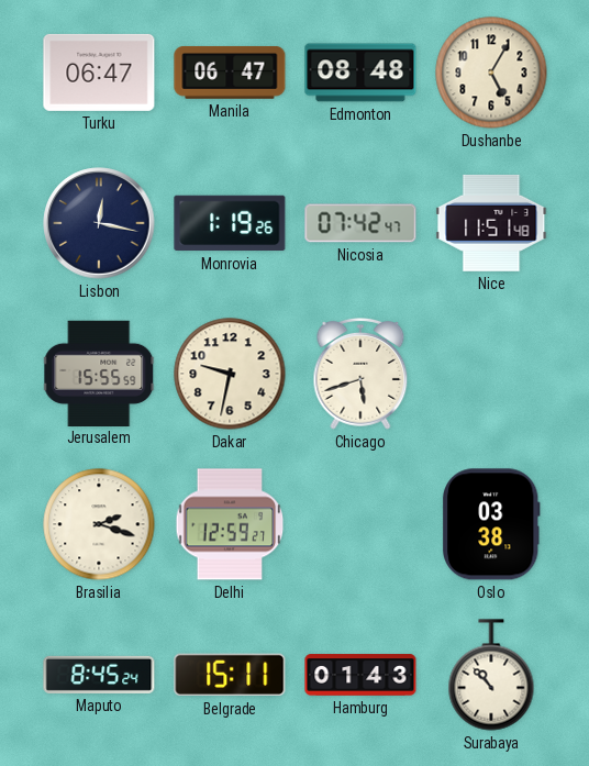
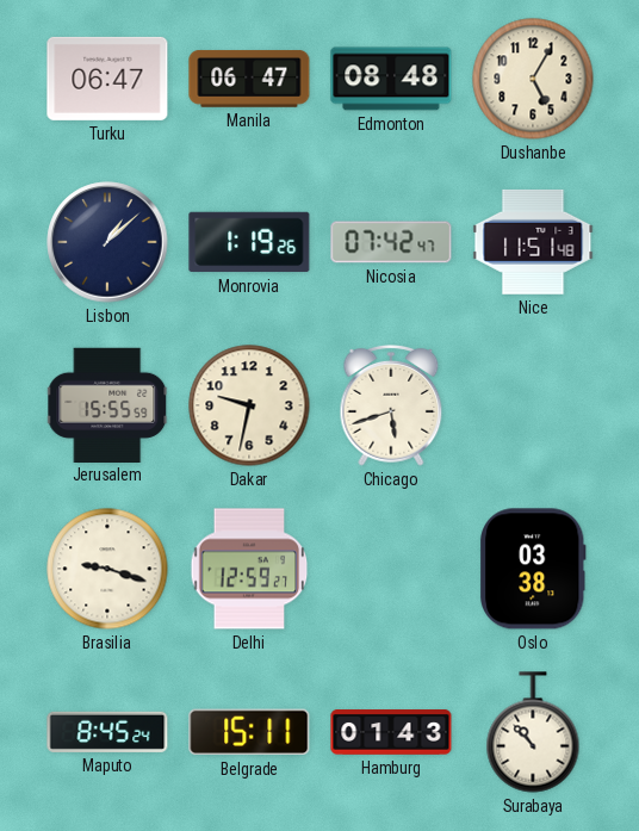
Lisbon: 12:17 -> 1:08
Brasilia: 2:18 -> 9:18
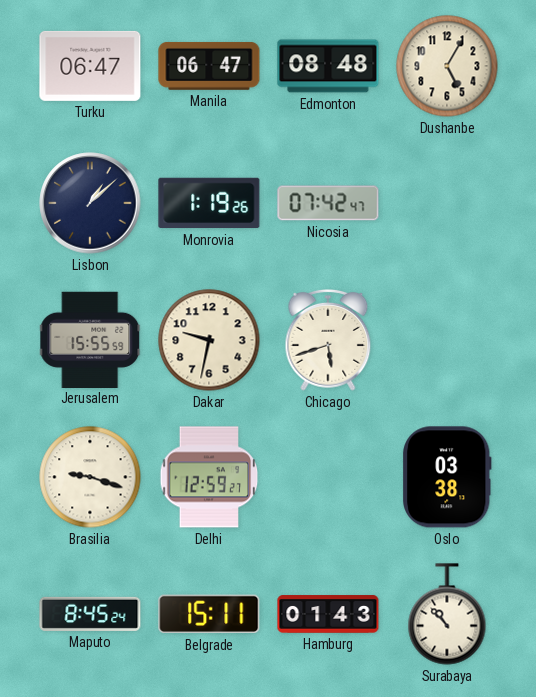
Nice: 11:51 -> none
